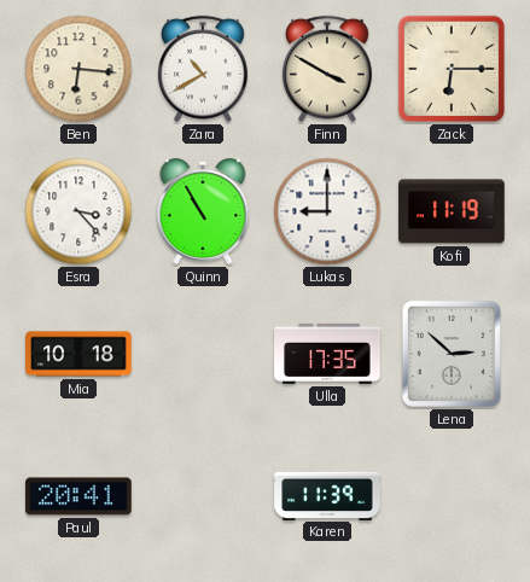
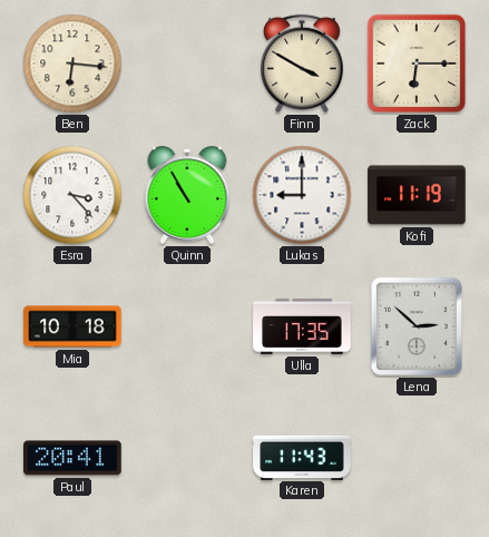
Zara: 10:40 -> none
Karen: 11:39 -> 11:43
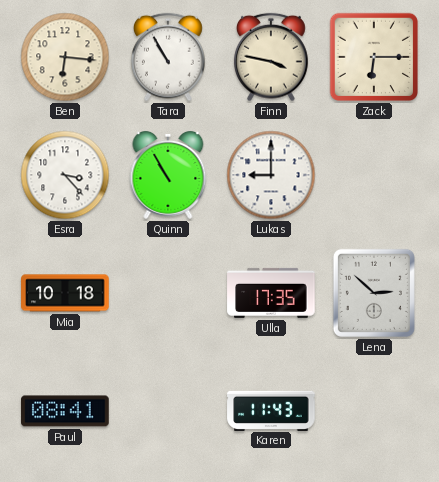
Tara: none -> 10:55
Finn: 3:50 -> 3:47
Kofi: 11:19 -> none
Paul: 20:41 -> 08:41
